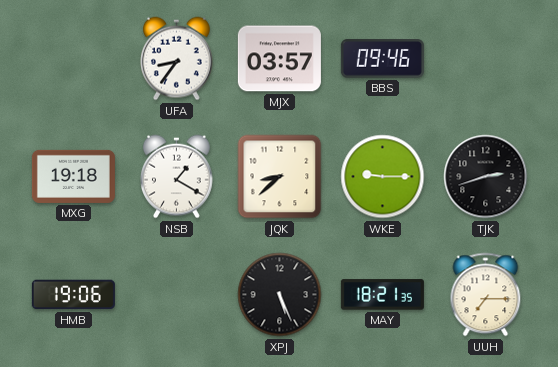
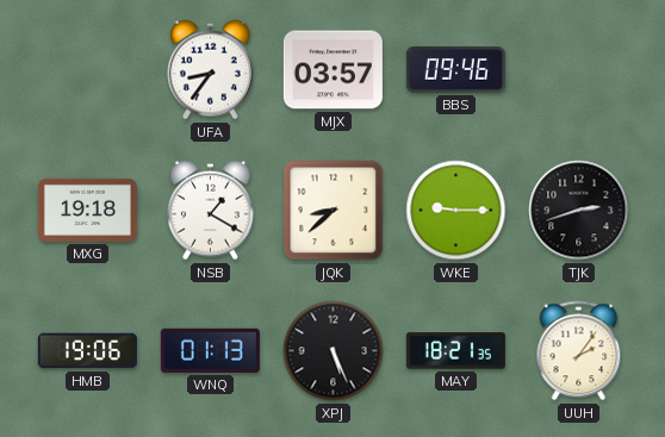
WNQ: none -> 01:13
UUH: 7:15 -> 2:06
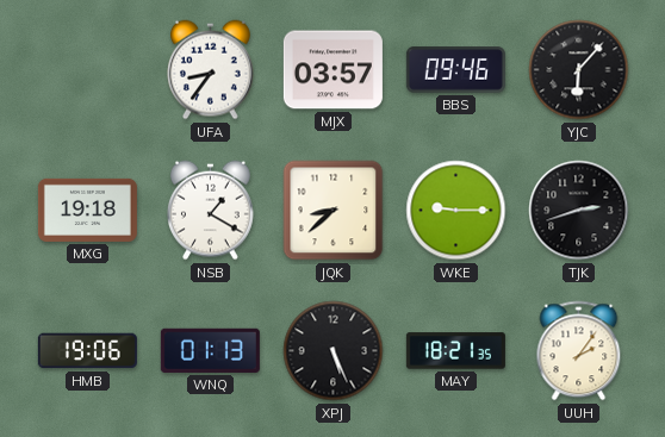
YJC: none -> 6:07
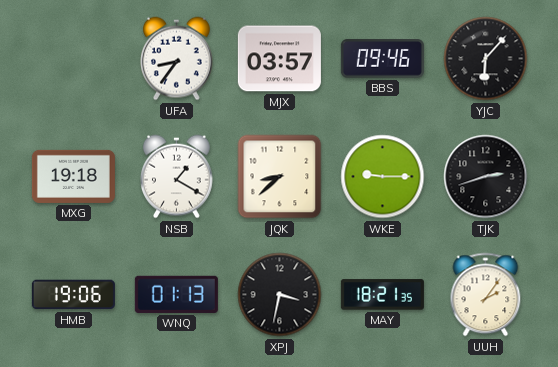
XPJ: 5:26 -> 3:32
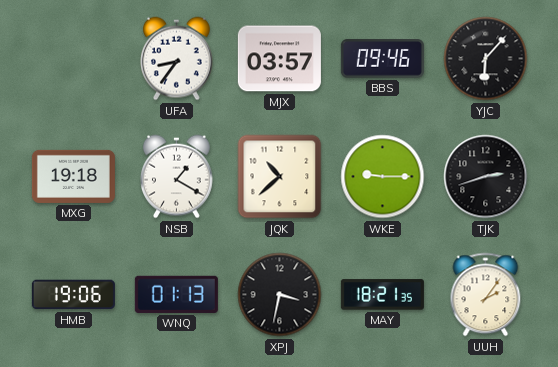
JQK: 8:38 -> 10:38
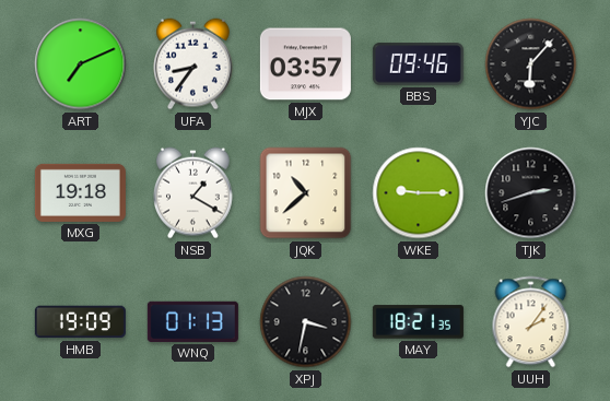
ART: none -> 7:11
HMB: 19:06 -> 19:09
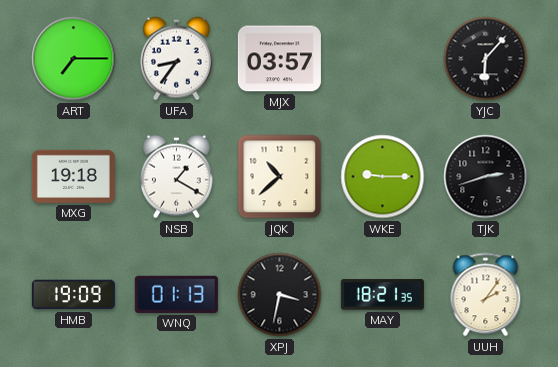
ART: 7:11 -> 7:15
BBS: 09:46 -> none
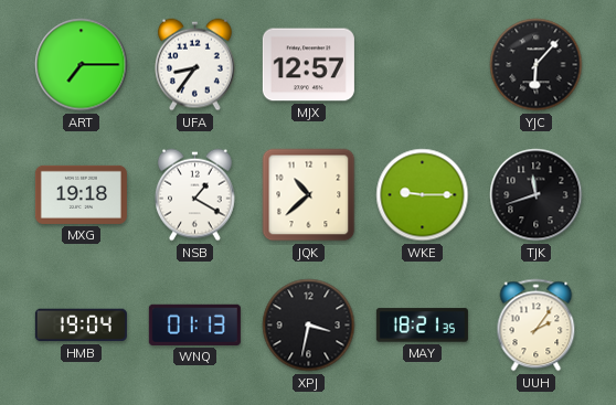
MJX: 03:57 -> 12:57
TJK: 2:42 -> 11:42
HMB: 19:09 -> 19:04
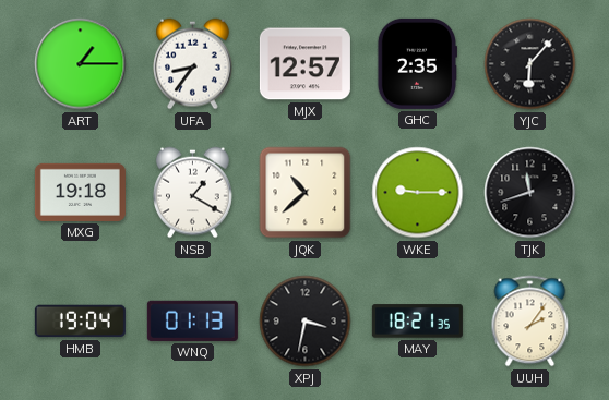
ART: 7:15 -> 1:15
GHC: none -> 2:35
